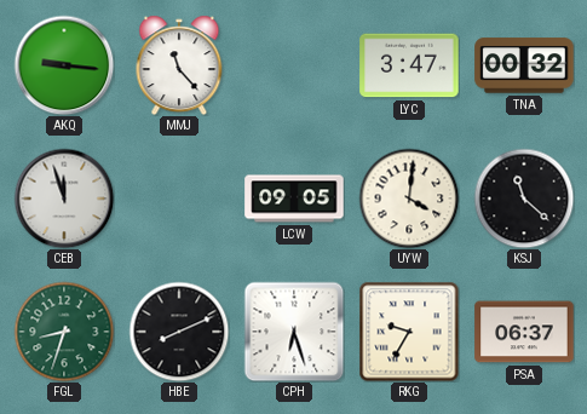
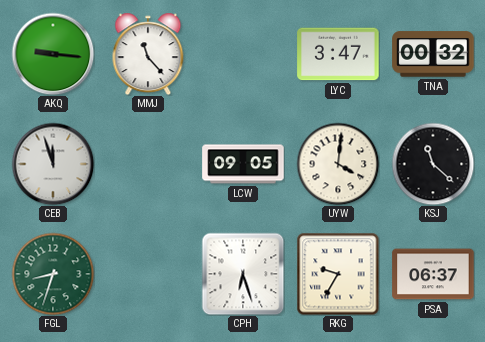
HBE: 8:11 -> none
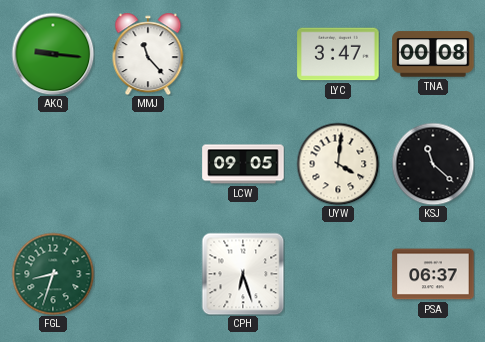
TNA: 00:32 -> 00:08
CEB: 11:57 -> none
RKG: 9:35 -> none
